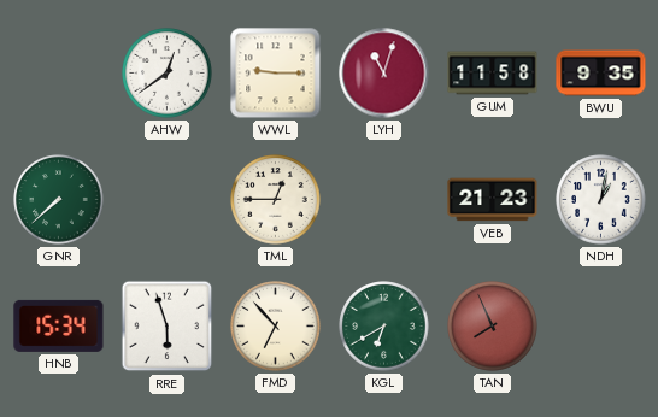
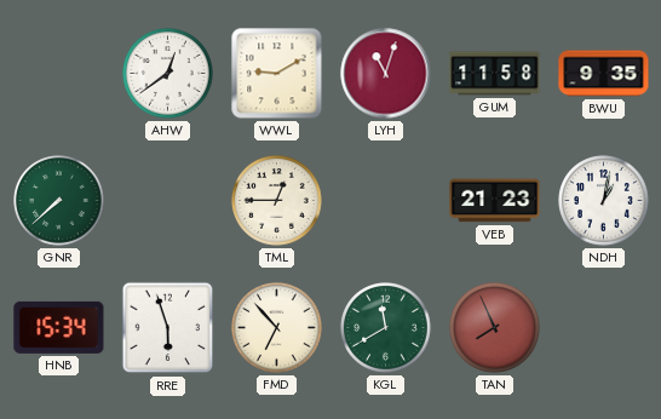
WWL: 9:15 -> 9:10
KGL: 6:40 -> 11:40
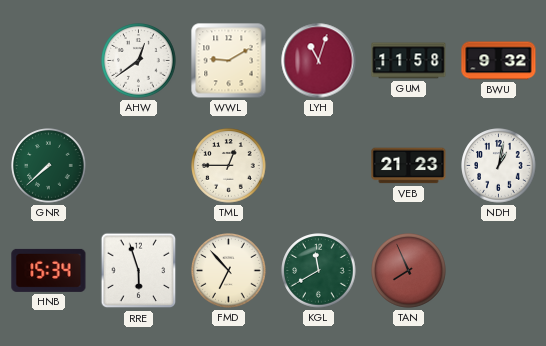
BWU: 9:35 -> 9:32
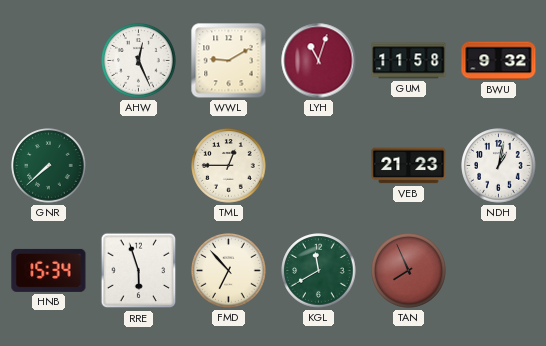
AHW: 12:39 -> 12:26
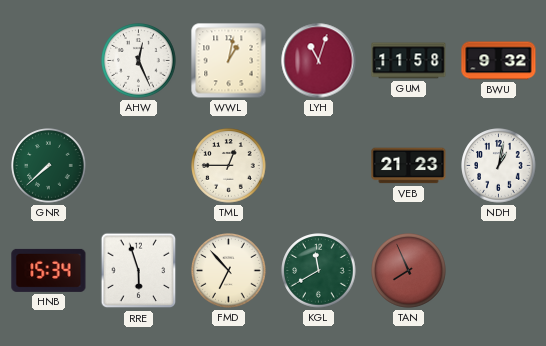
WWL: 9:10 -> 1:02
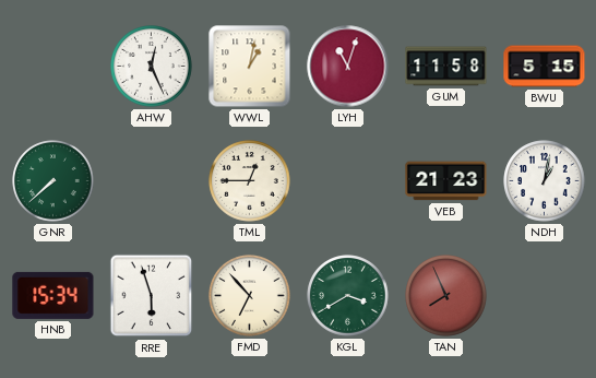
BWU: 9:32 -> 5:15
KGL: 11:40 -> 3:40
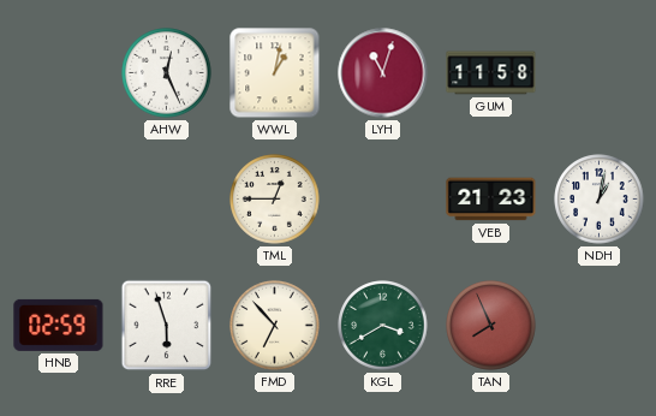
BWU: 5:15 -> none
GNR: 7:38 -> none
HNB: 15:34 -> 02:59
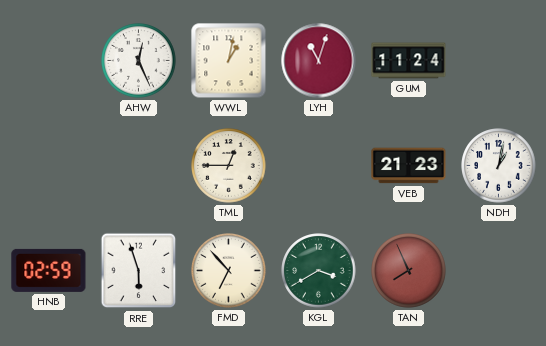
GUM: 11:58 -> 11:24
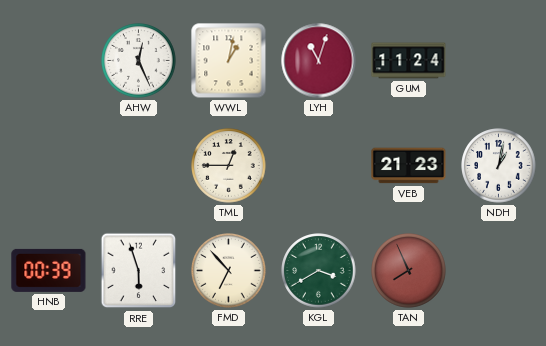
HNB: 02:59 -> 00:39
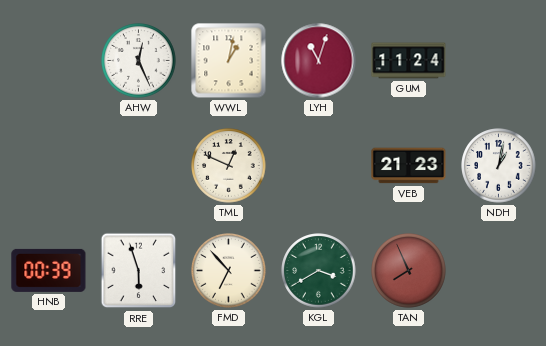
TML: 12:45 -> 12:49
